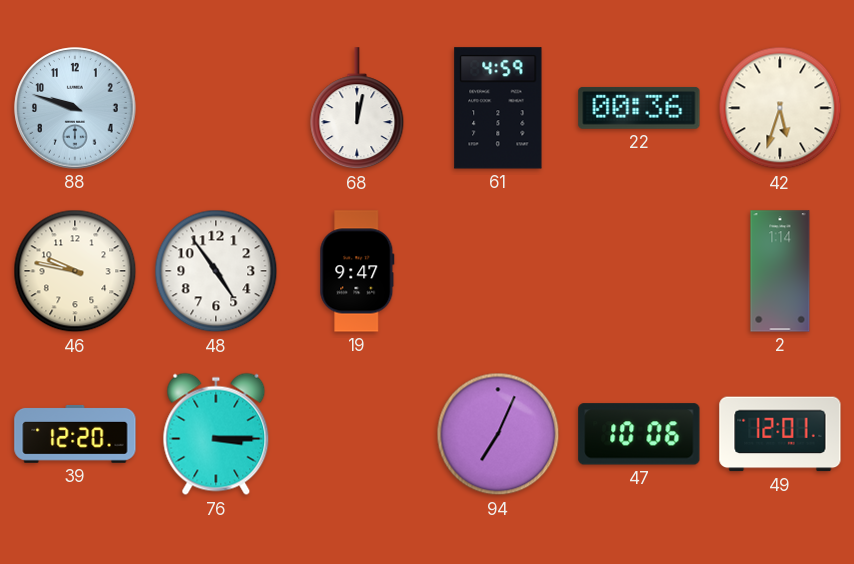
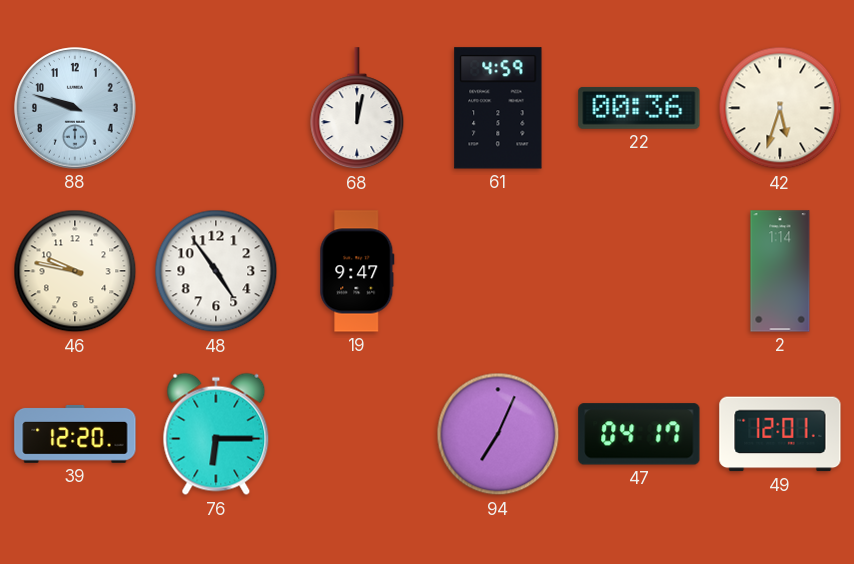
76: 3:15 -> 6:15
47: 10:06 -> 04:17
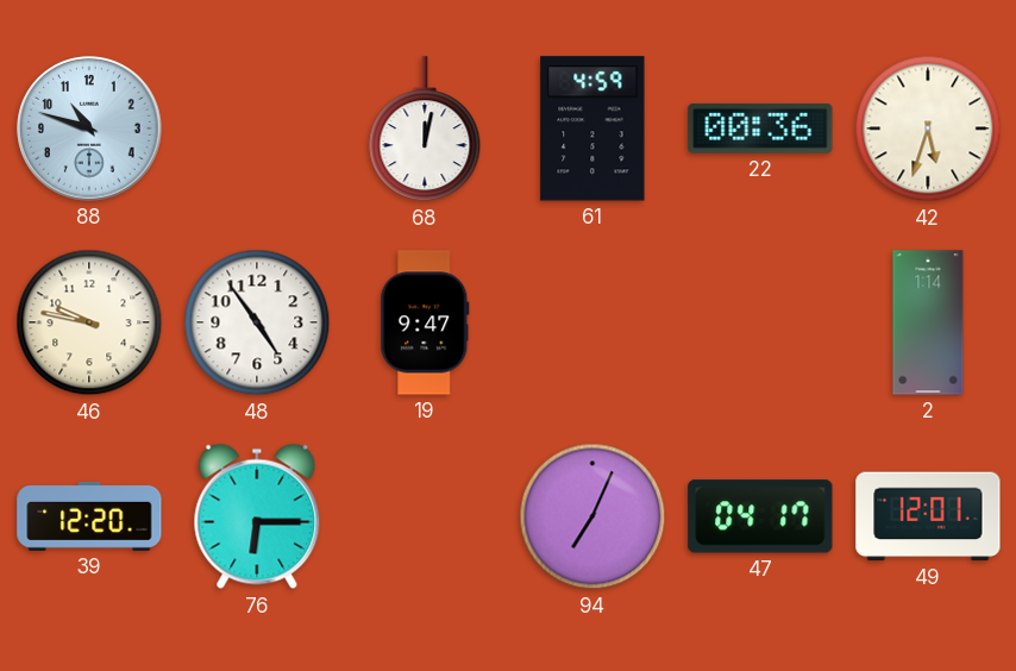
88: 9:48 -> 10:48
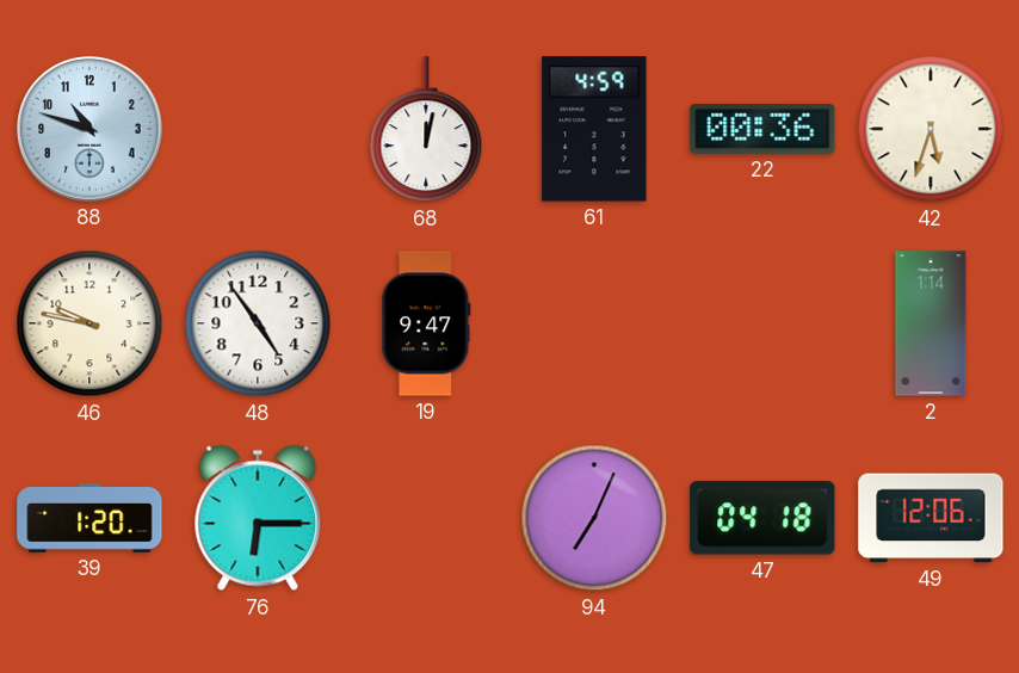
39: 12:20 -> 1:20
47: 04:17 -> 04:18
49: 12:01 -> 12:06
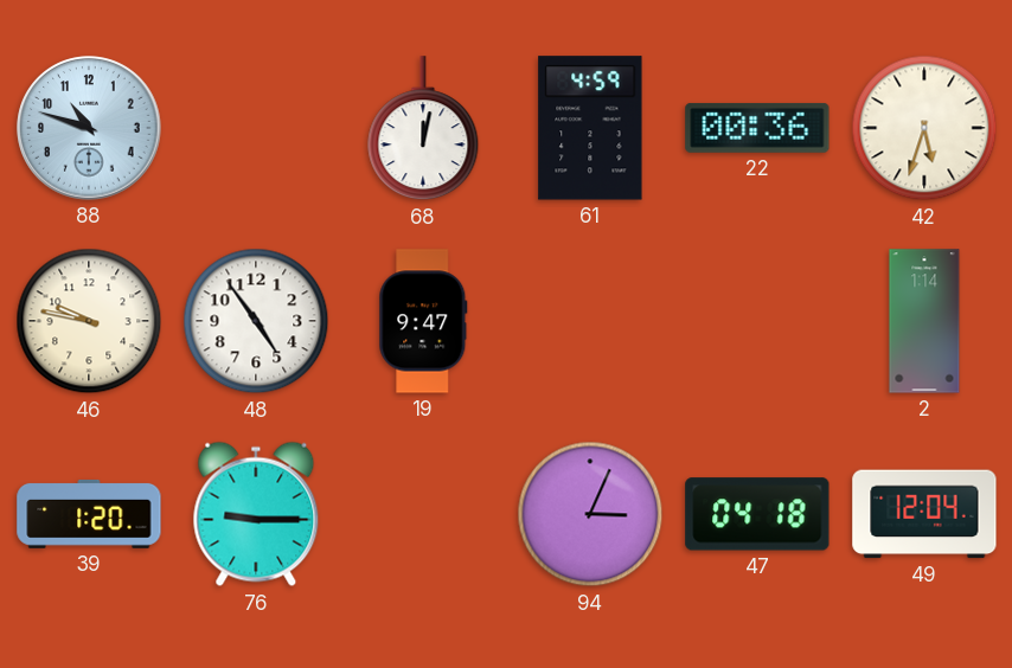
76: 6:15 -> 9:15
94: 7:04 -> 3:04
49: 12:06 -> 12:04
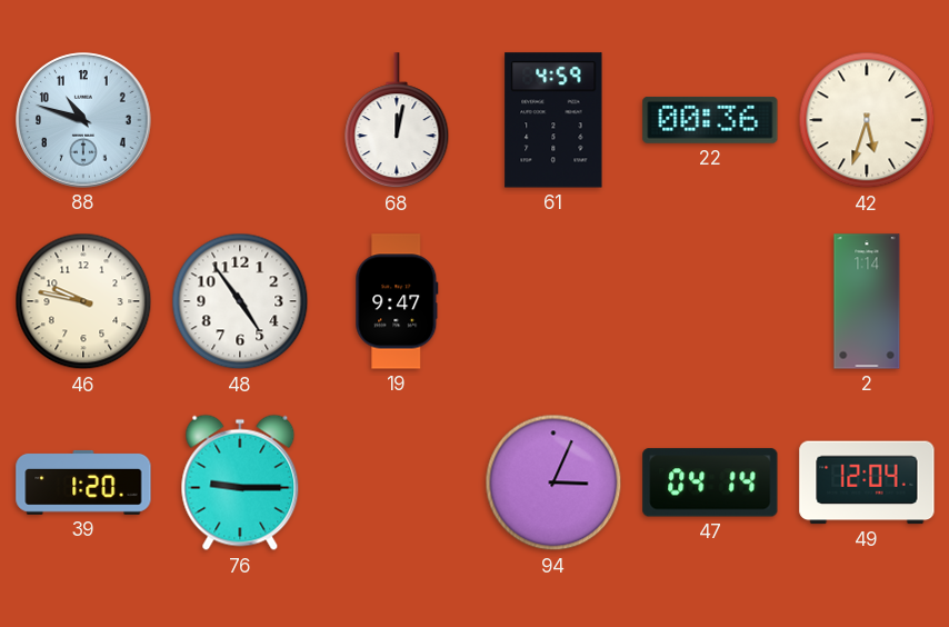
47: 04:18 -> 04:14
